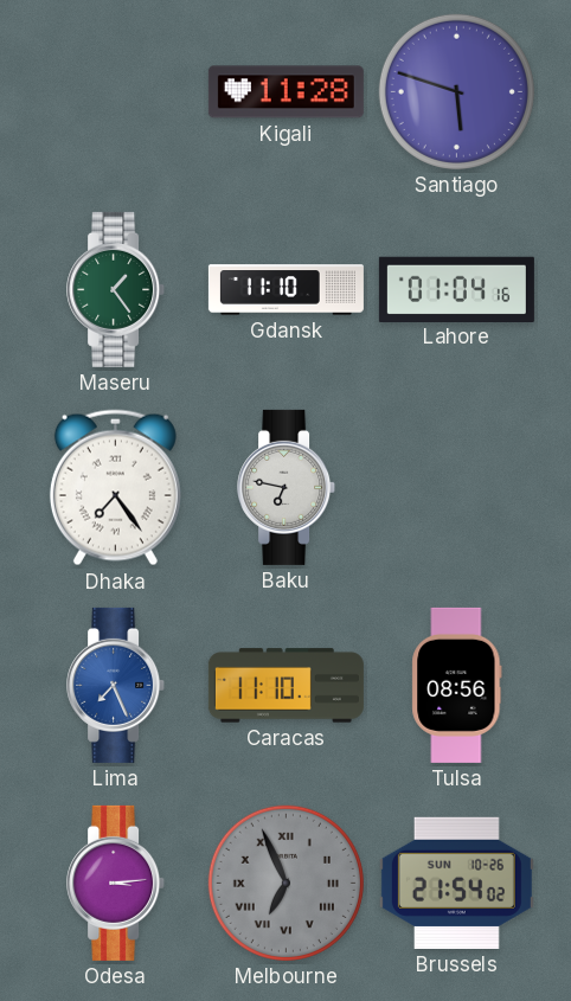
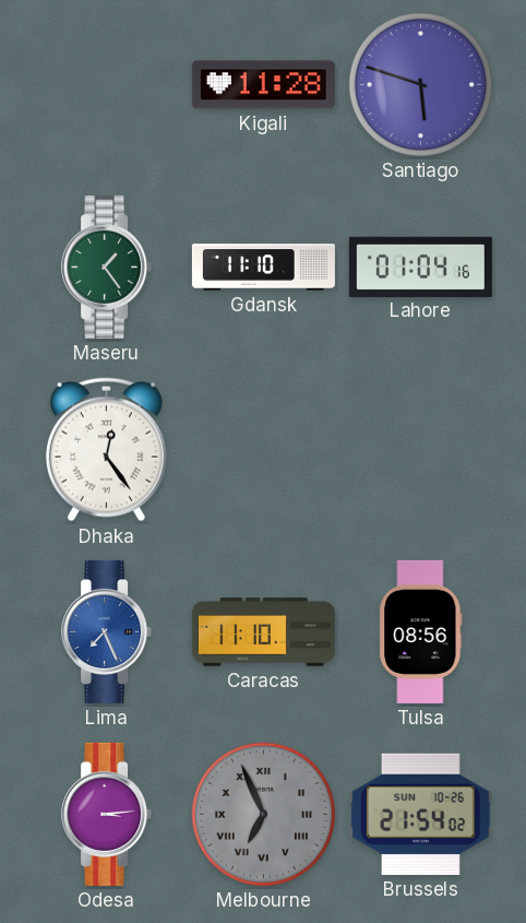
Dhaka: 7:24 -> 12:24
Baku: 6:47 -> none
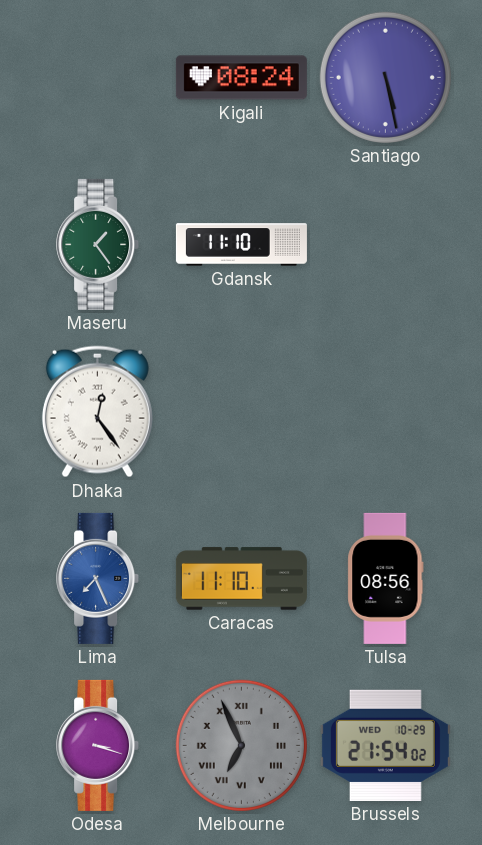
Kigali: 11:28 -> 08:24
Santiago: 5:48 -> 5:28
Lahore: 01:04 -> none
Odesa: 3:14 -> 3:18
Brussels date: SUN 10-26 -> WED 10-29
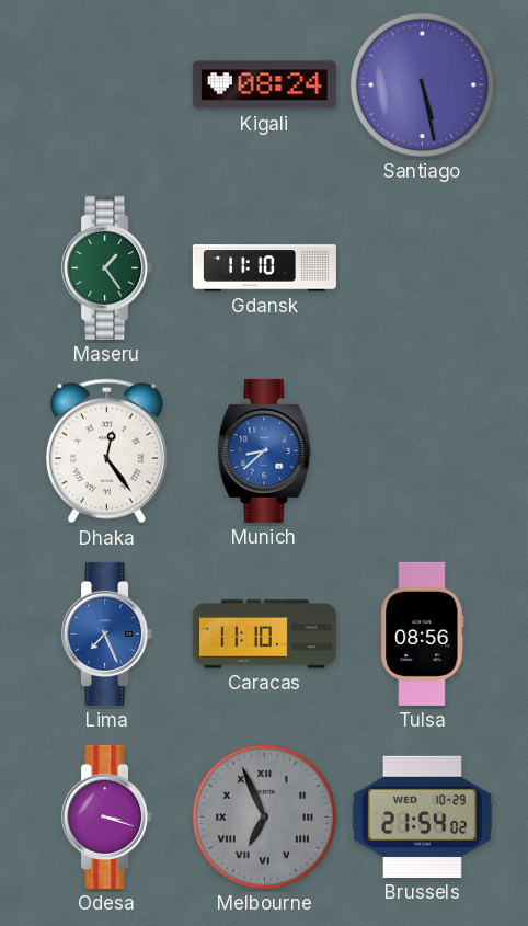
Munich: none -> 8:38
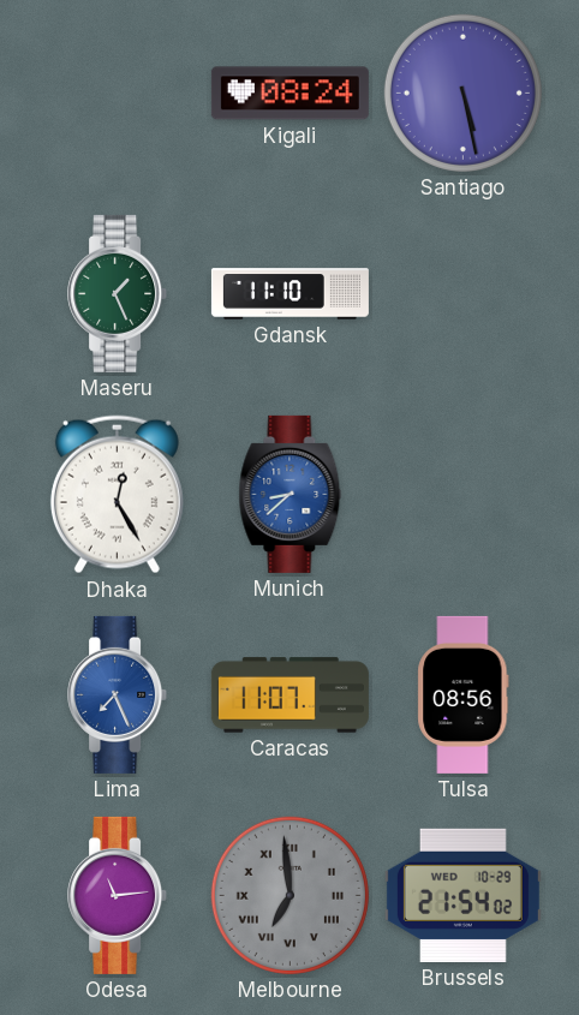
Maseru: 1:24 -> 1:26
Dhaka: 12:24 -> 12:25
Caracas: 11:10 -> 11:07
Odesa: 3:18 -> 11:14
Melbourne: 6:56 -> 6:59
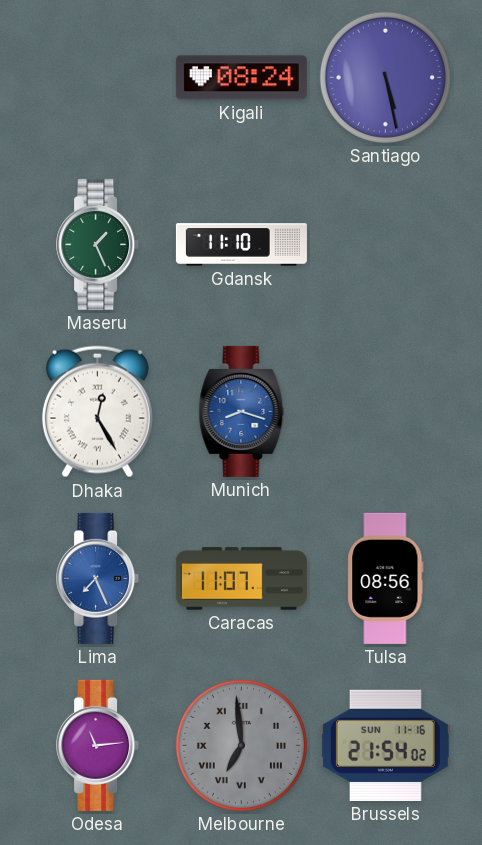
Munich: 8:38 -> 8:18
Brussels date: WED 10-29 -> SUN 11-16
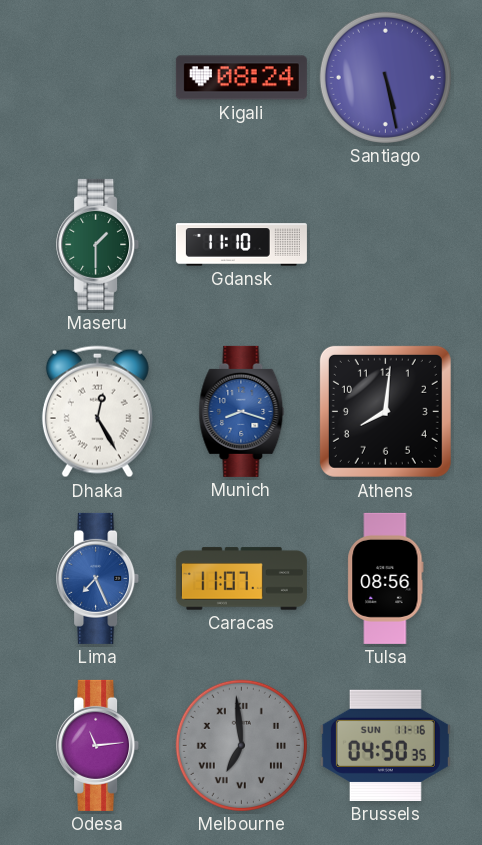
Maseru: 1:26 -> 1:30
Athens: none -> 8:01
Brussels: 21:54 -> 04:50
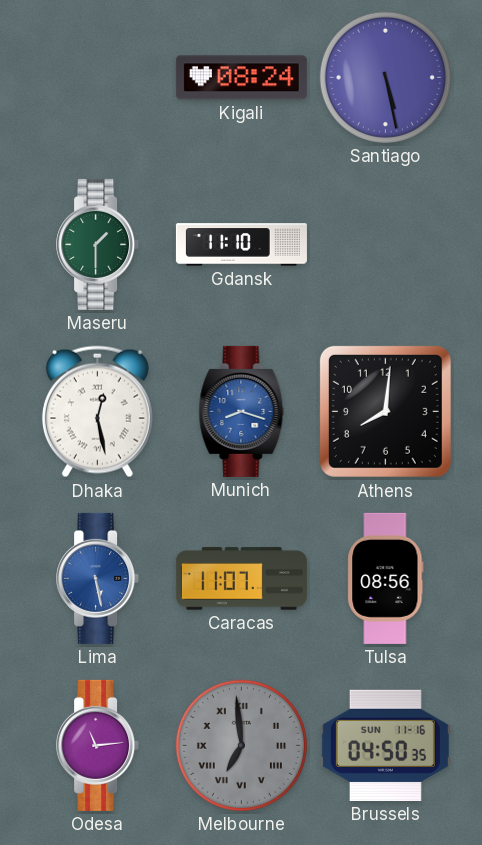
Dhaka: 12:25 -> 12:28
Lima: 7:26 -> 5:28
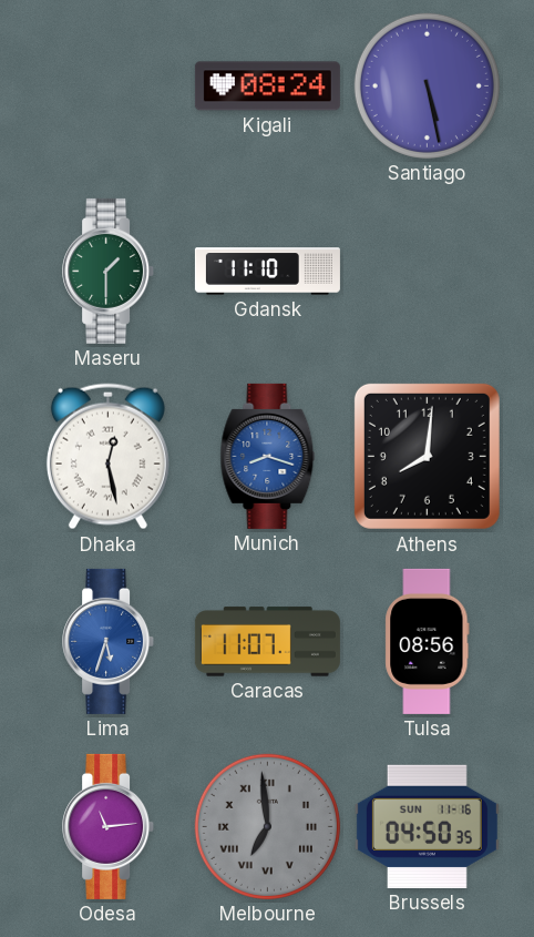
Lima: 5:28 -> 5:33
